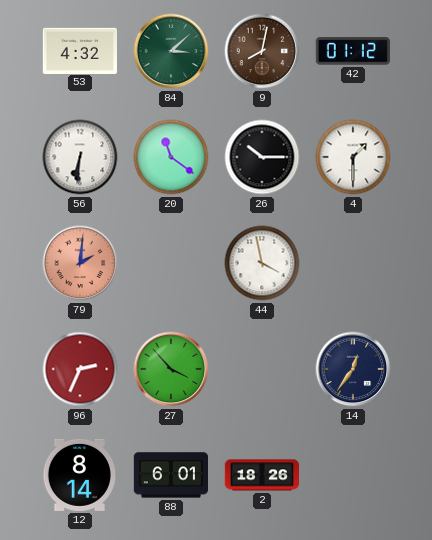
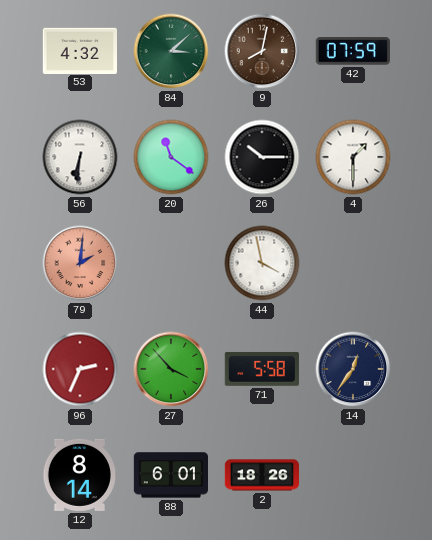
42: 01:12 -> 07:59
71: none -> 5:58
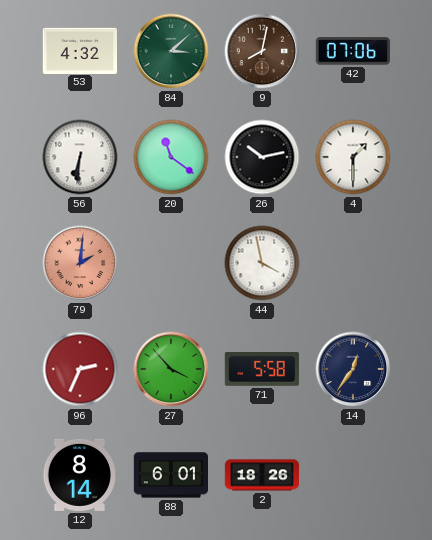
42: 07:59 -> 07:06
26: 10:15 -> 10:13
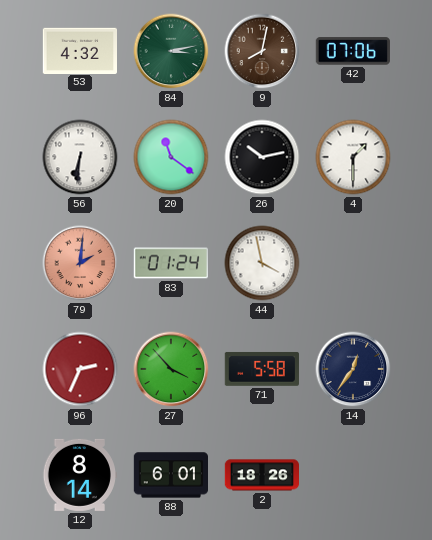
84: 3:08 -> 3:13
83: none -> 01:24
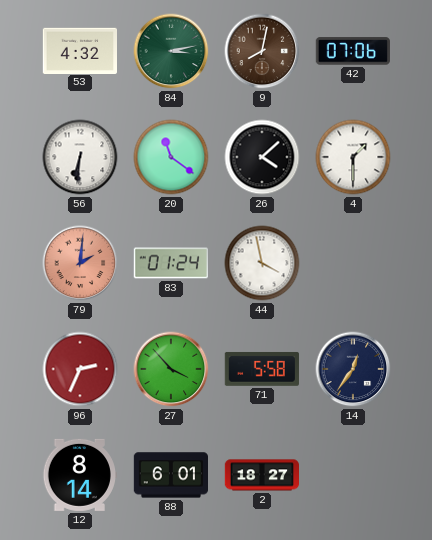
26: 10:13 -> 4:08
2: 18:26 -> 18:27
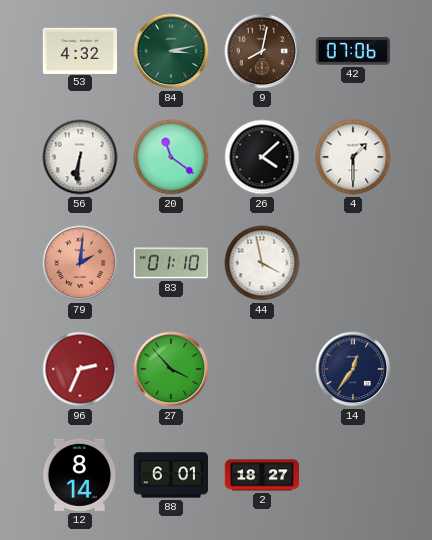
83: 01:24 -> 01:10
71: 5:58 -> none
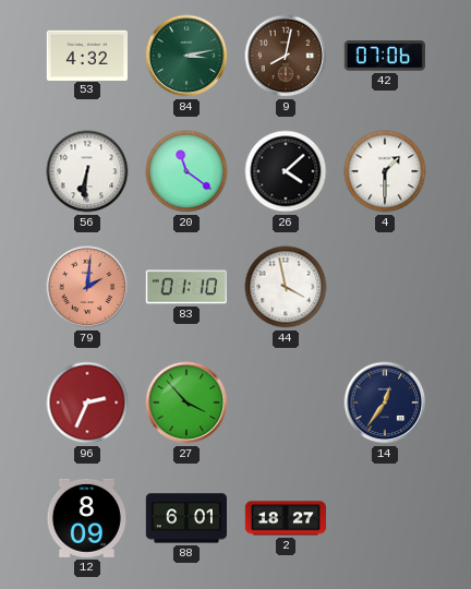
12: 8:14 -> 8:09
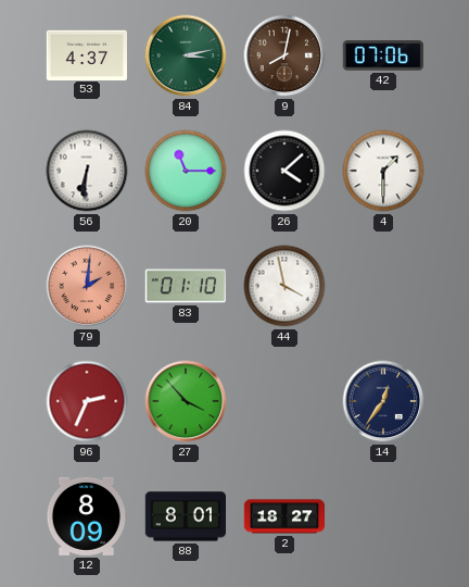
53: 4:32 -> 4:37
20: 11:21 -> 11:15
88: 6:01 -> 8:01
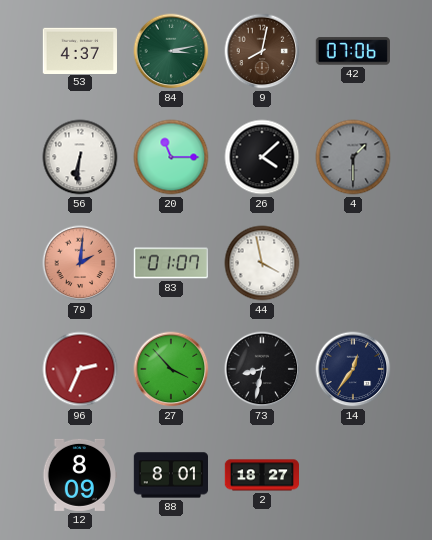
4 dial: white -> grey
83: 01:10 -> 01:07
73: none -> 8:32
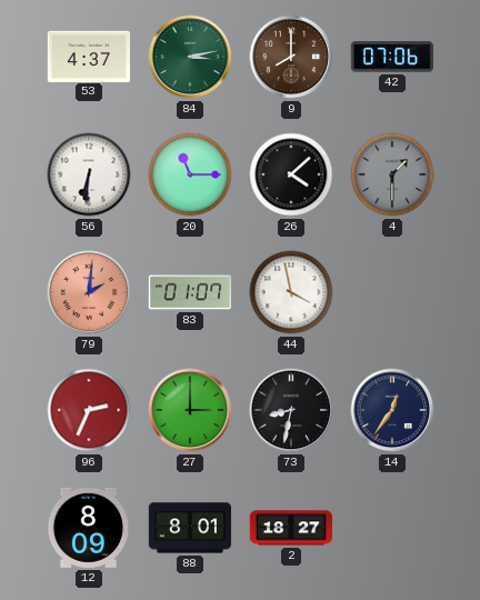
9: 8:02 -> 8:00
27: 3:53 -> 3:00
